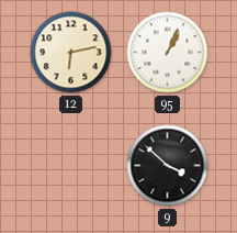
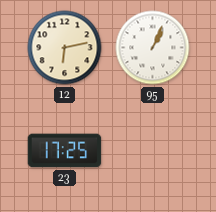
23: none -> 17:25
9: 3:52 -> none
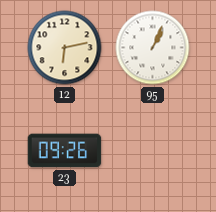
23: 17:25 -> 09:26
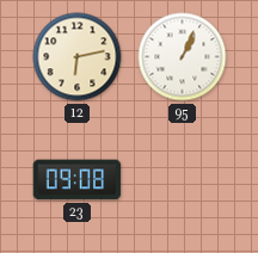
23: 09:26 -> 09:08
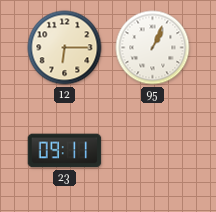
12: 6:13 -> 6:15
23: 09:08 -> 09:11
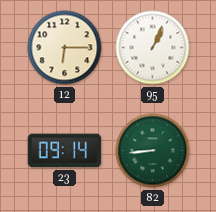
23: 09:11 -> 09:14
82: none -> 8:44
